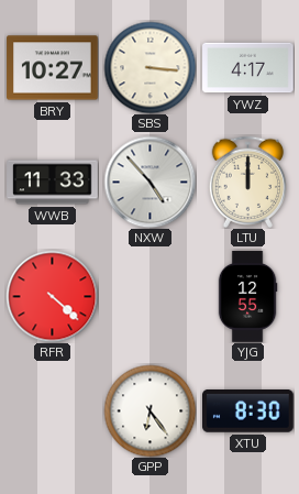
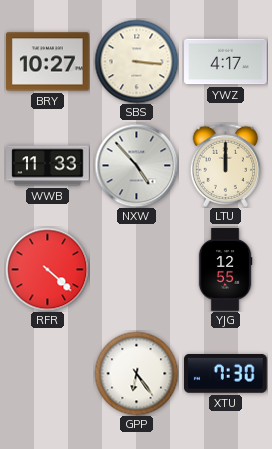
XTU: 8:30 -> 7:30
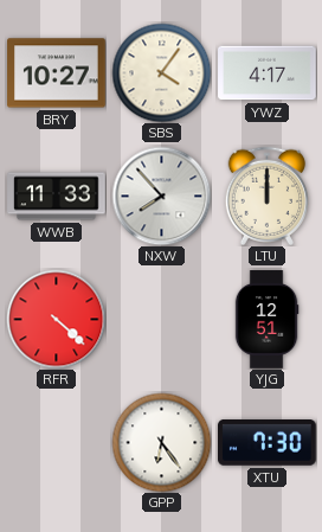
SBS: 3:16 -> 4:06
NXW: 4:53 -> 7:53
YJG: 12:55 -> 12:51
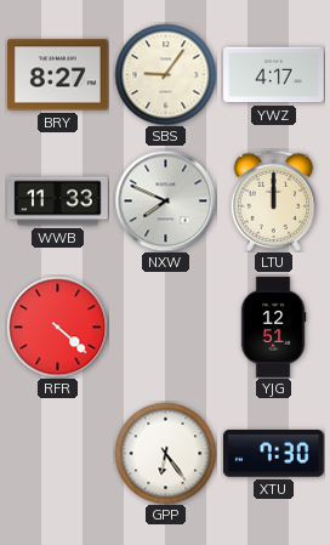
BRY: 10:27 -> 8:27
SBS: 4:06 -> 9:06
NXW: 7:53 -> 7:49
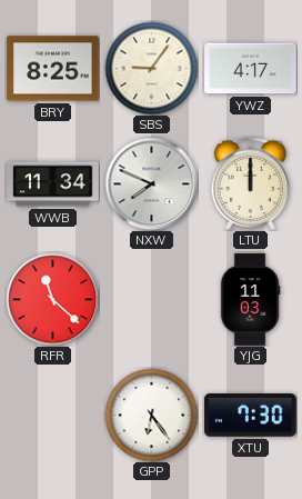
BRY: 8:27 -> 8:25
WWB: 11:33 -> 11:34
RFR: 4:22 -> 11:22
YJG: 12:51 -> 11:03
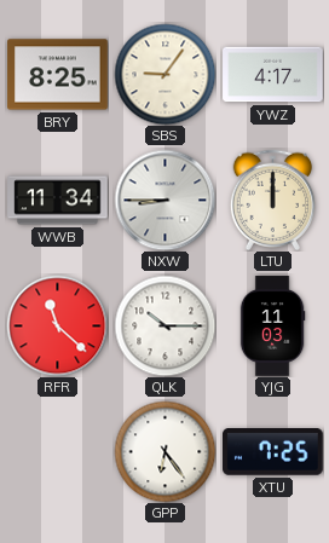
NXW: 7:49 -> 8:45
QLK: none -> 10:15
XTU: 7:30 -> 7:25
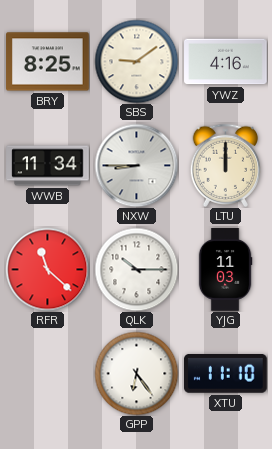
SBS: 9:06 -> 9:09
YWZ: 4:17 -> 4:16
XTU: 7:25 -> 11:10
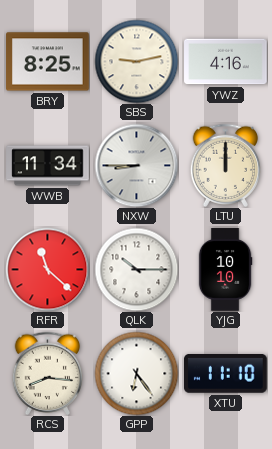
SBS: 9:09 -> 9:13
YJG: 11:03 -> 10:10
RCS: none -> 8:16
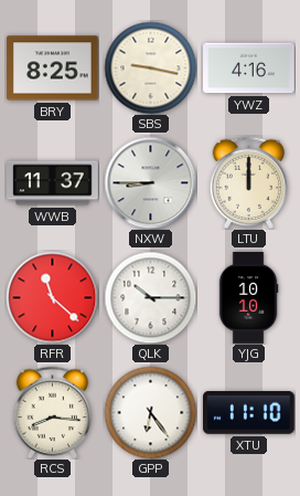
SBS: 9:13 -> 9:17
WWB: 11:34 -> 11:37
